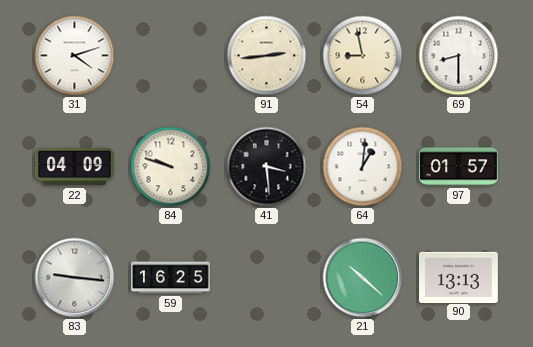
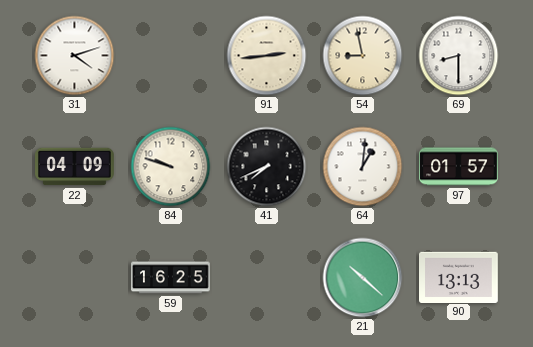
41: 3:29 -> 7:41
83: 9:16 -> none
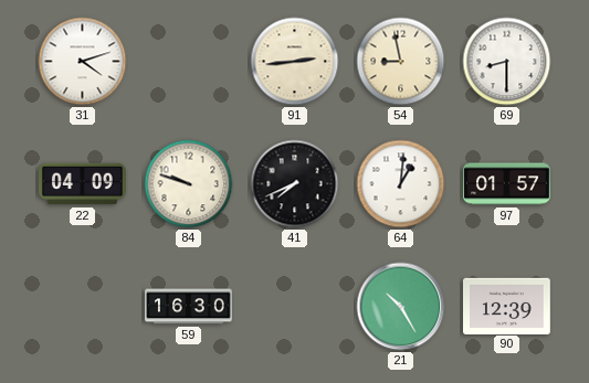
59: 16:25 -> 16:30
21: 10:22 -> 10:25
90: 13:13 -> 12:39
